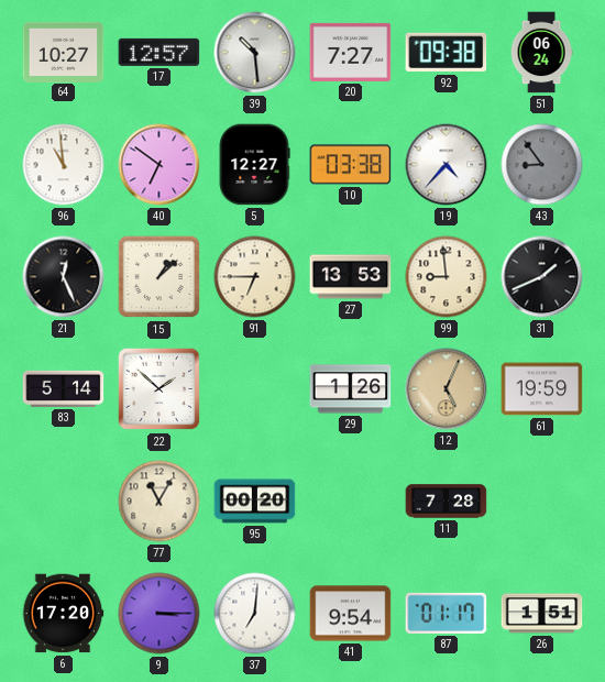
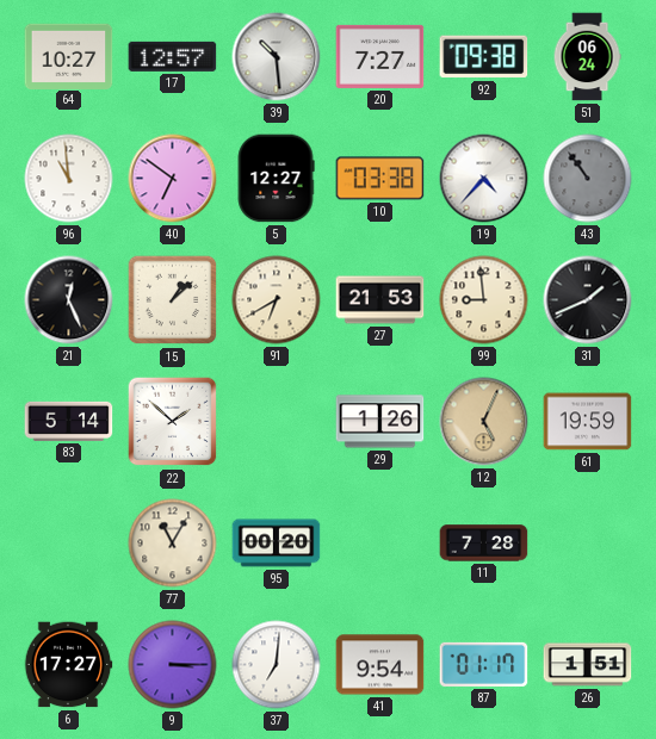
43: 8:54 -> 10:54
91: 6:45 -> 6:40
27: 13:53 -> 21:53
6: 17:20 -> 17:27
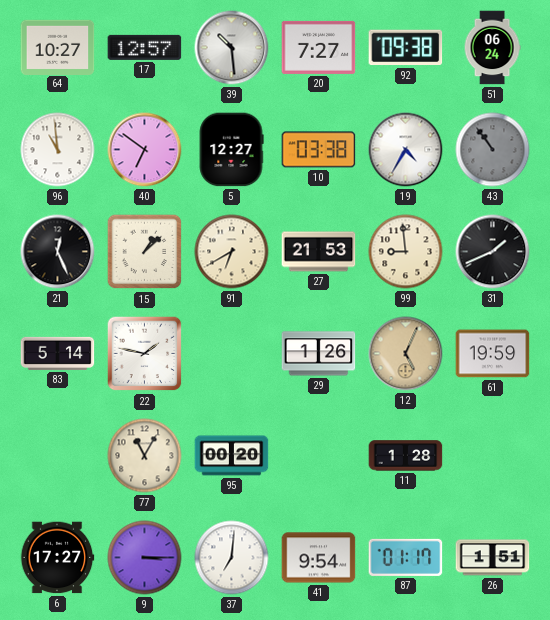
19: 4:37 -> 4:35
22: 1:52 -> 1:47
11: 7:28 -> 1:28
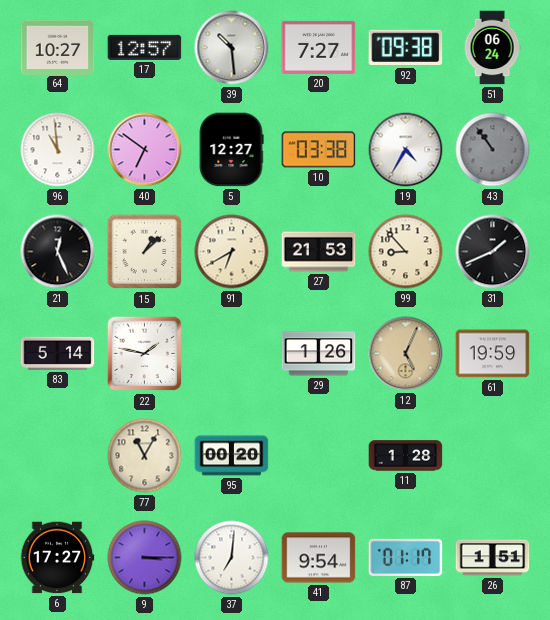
99: 8:59 -> 8:53
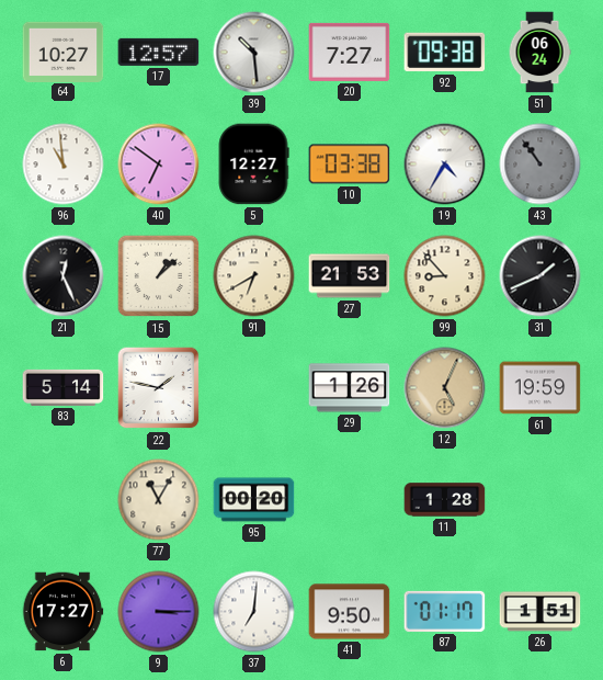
41: 9:54 -> 9:50
